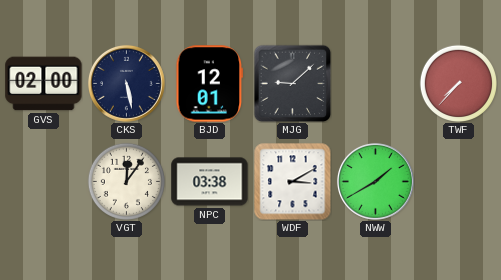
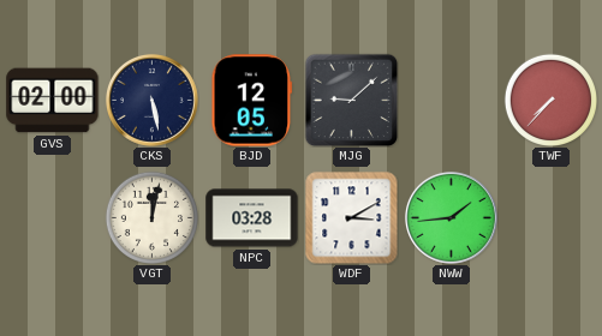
BJD: 12:01 -> 12:05
VGT: 12:06 -> 12:02
NPC: 03:38 -> 03:28
NWW: 1:40 -> 1:44
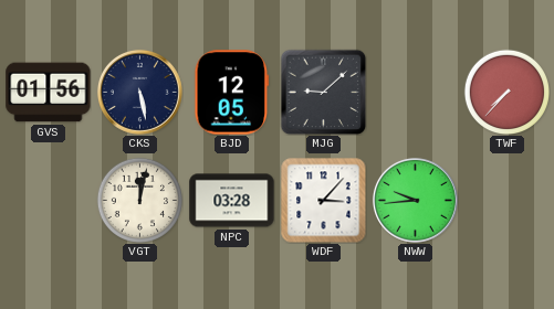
GVS: 02:00 -> 01:56
WDF: 3:10 -> 3:07
NWW: 1:44 -> 9:44
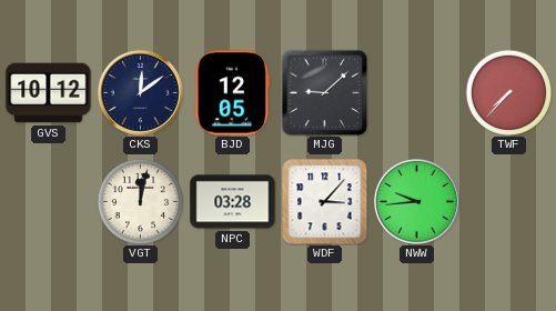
GVS: 01:56 -> 10:12
CKS: 5:28 -> 12:09
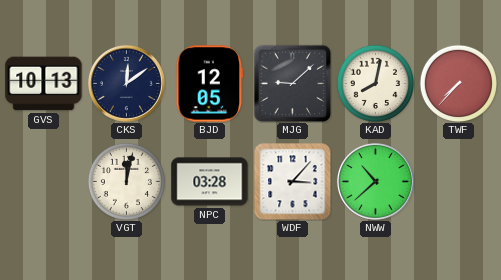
GVS: 10:12 -> 10:13
KAD: none -> 8:02
NWW: 9:44 -> 10:38
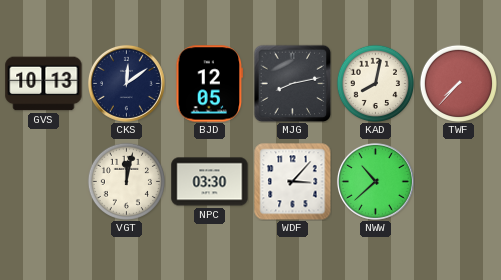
MJG: 9:08 -> 8:13
NPC: 03:28 -> 03:30
